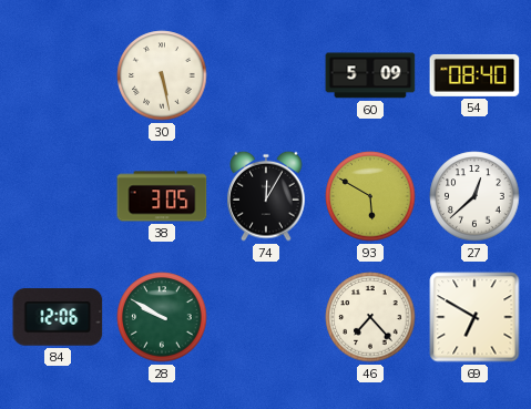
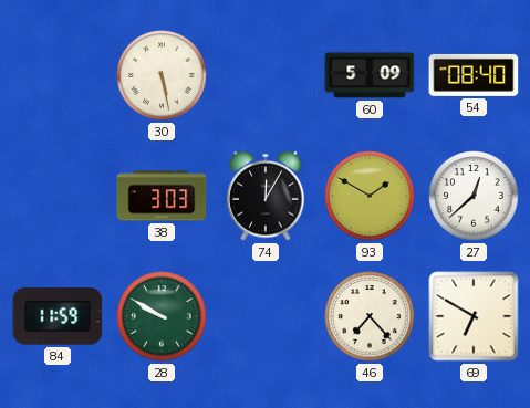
38: 3:05 -> 3:03
93: 5:50 -> 1:50
84: 12:06 -> 11:59
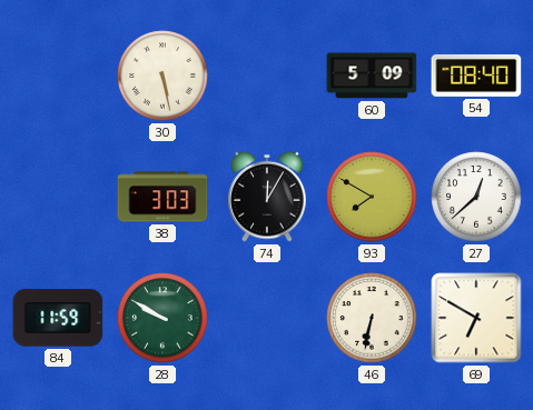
93: 1:50 -> 7:50
46: 7:23 -> 6:32
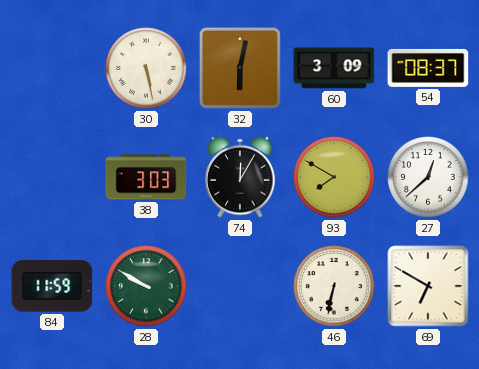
32: none -> 6:02
60: 5:09 -> 3:09
54: 08:40 -> 08:37
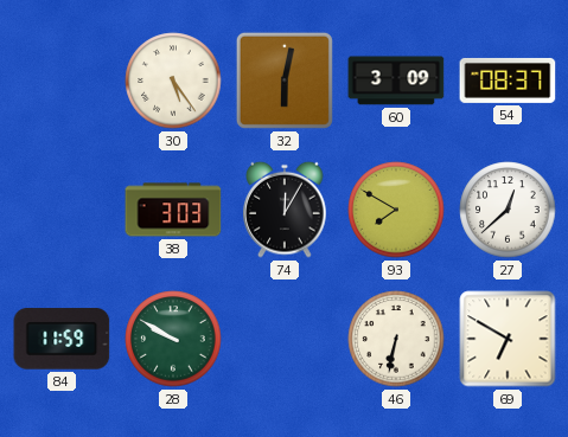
30: 5:28 -> 5:24
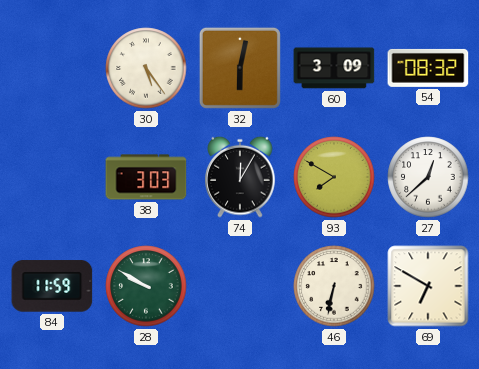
54: 08:37 -> 08:32
